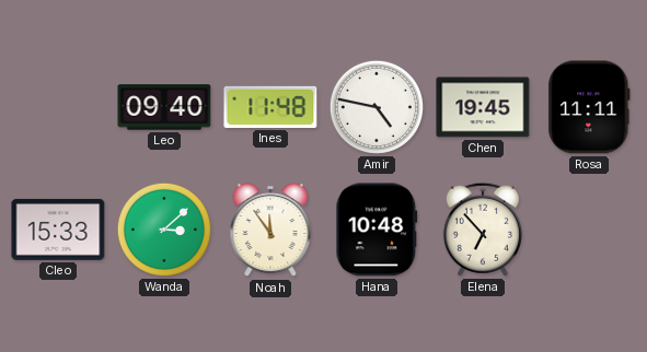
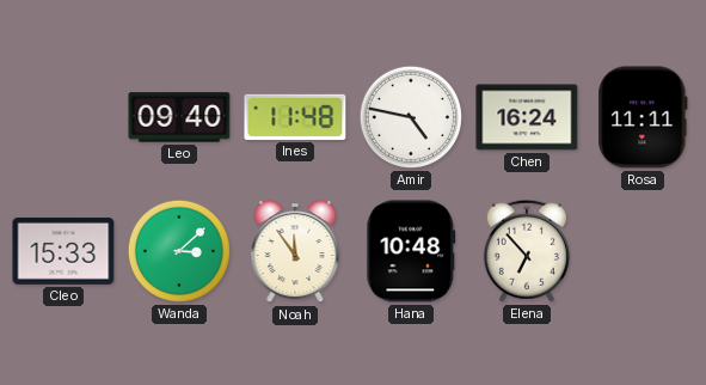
Chen: 19:45 -> 16:24
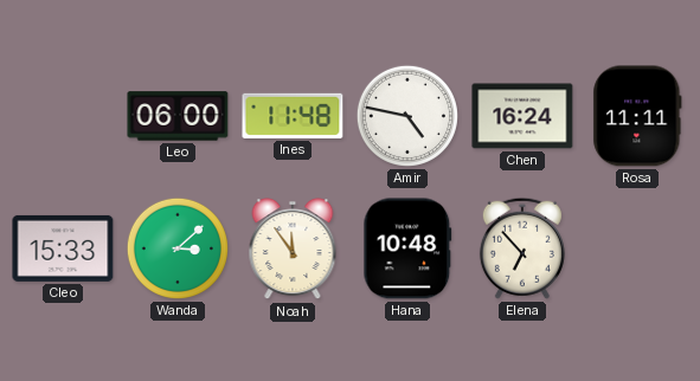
Leo: 09:40 -> 06:00
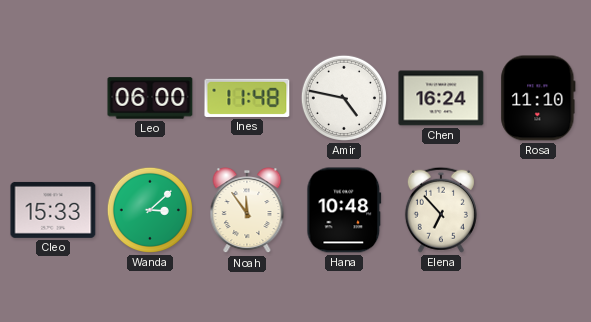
Rosa: 11:11 -> 11:10
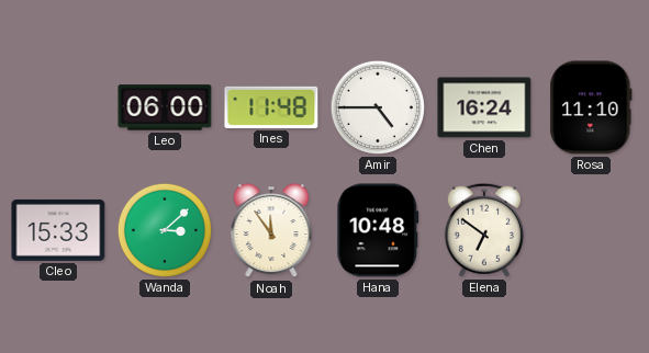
Amir: 4:47 -> 4:45
Elena: 6:53 -> 6:51
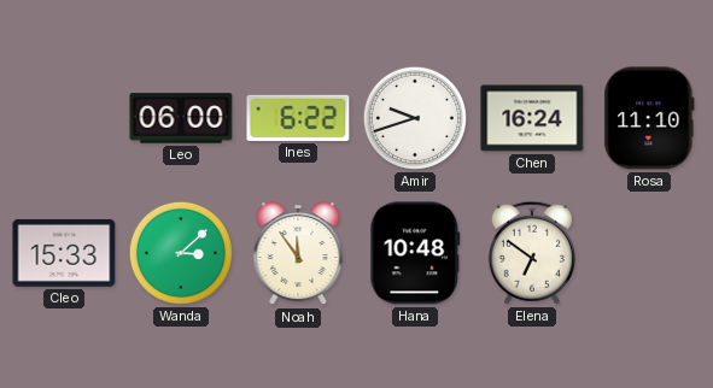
Ines: 11:48 -> 6:22
Amir: 4:45 -> 9:42
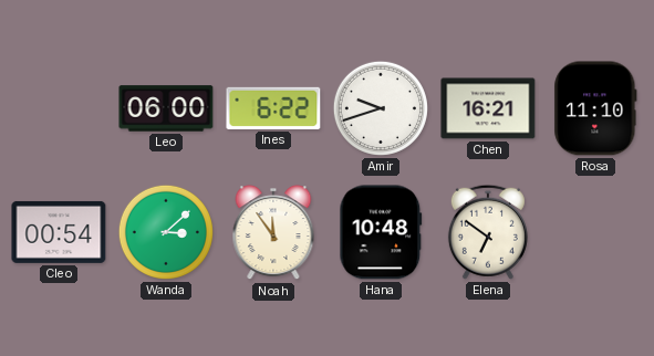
Chen: 16:24 -> 16:21
Cleo: 15:33 -> 00:54
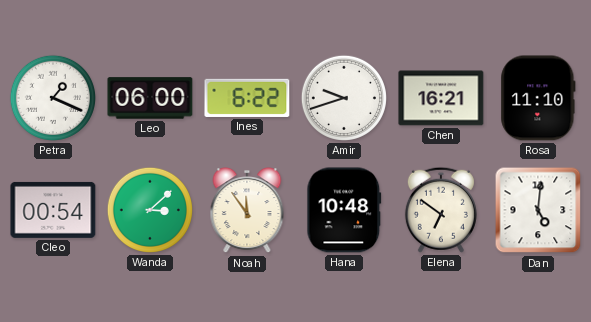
Petra: none -> 1:19
Dan: none -> 5:01
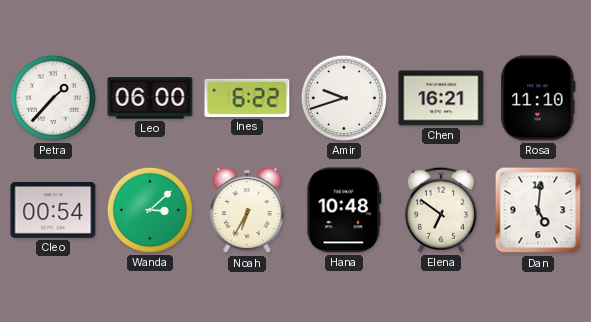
Petra: 1:19 -> 1:37
Noah: 11:54 -> 6:35
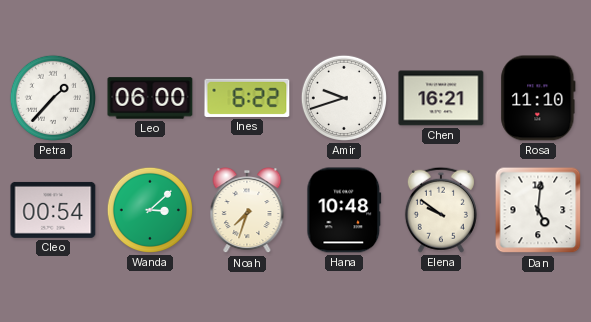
Noah: 6:35 -> 7:33
Elena: 6:51 -> 9:51
